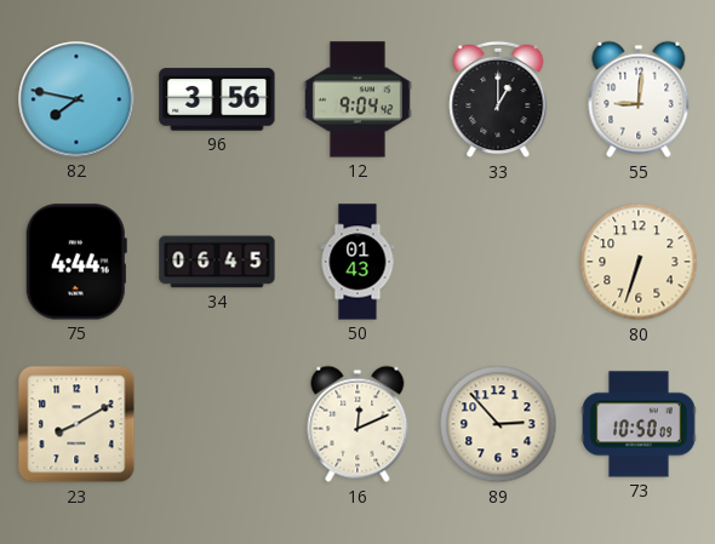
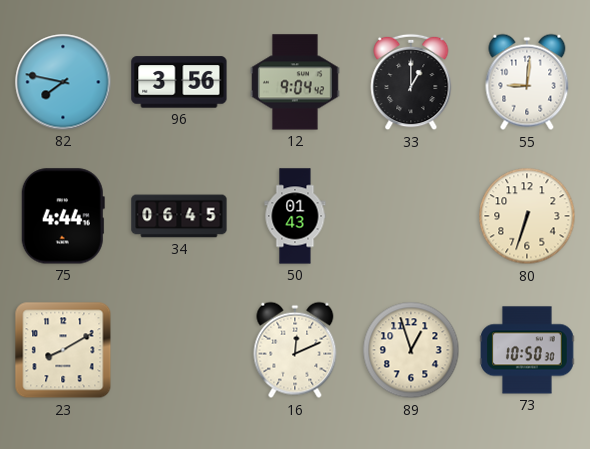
89: 2:53 -> 12:57
73: 10:50:09 -> 10:50:30
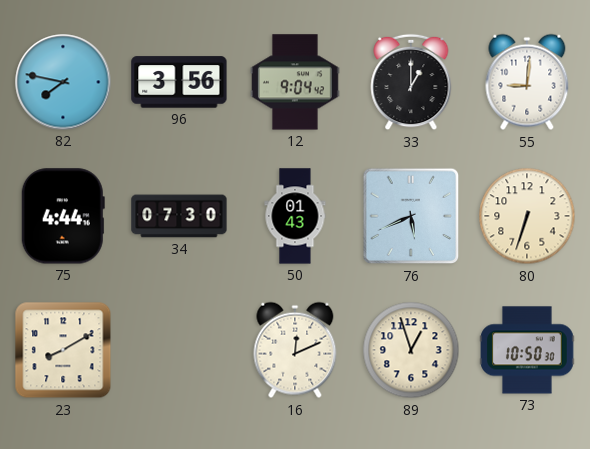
34: 06:45 -> 07:30
76: none -> 5:41
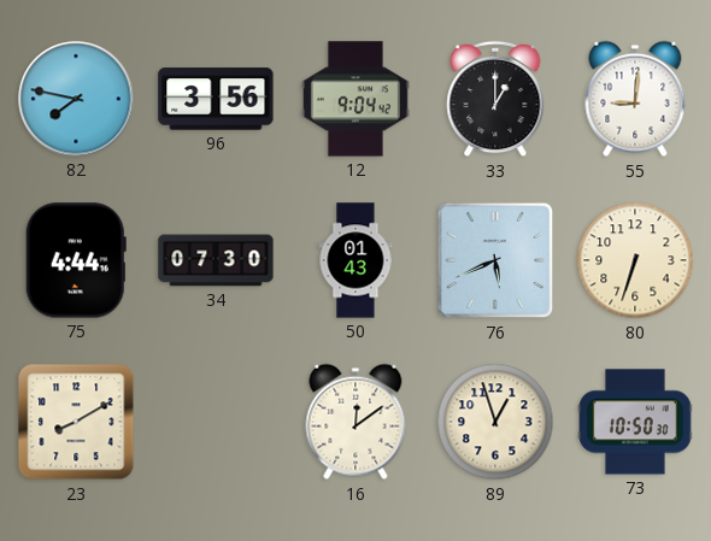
16: 12:11 -> 12:09
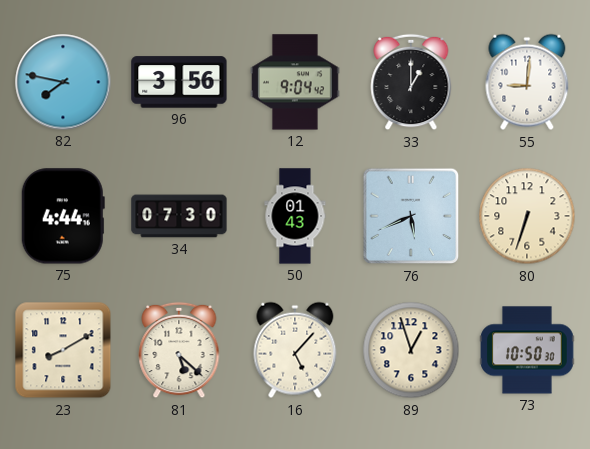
81: none -> 5:22
16: 12:09 -> 5:07
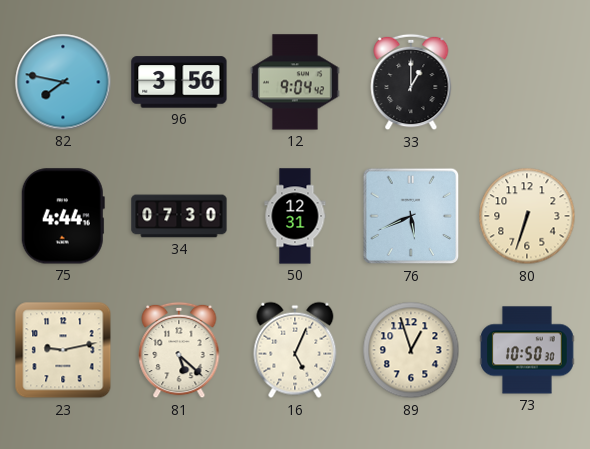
55: 9:01 -> none
50: 01:43 -> 12:31
23: 8:10 -> 9:13
16: 5:07 -> 5:04
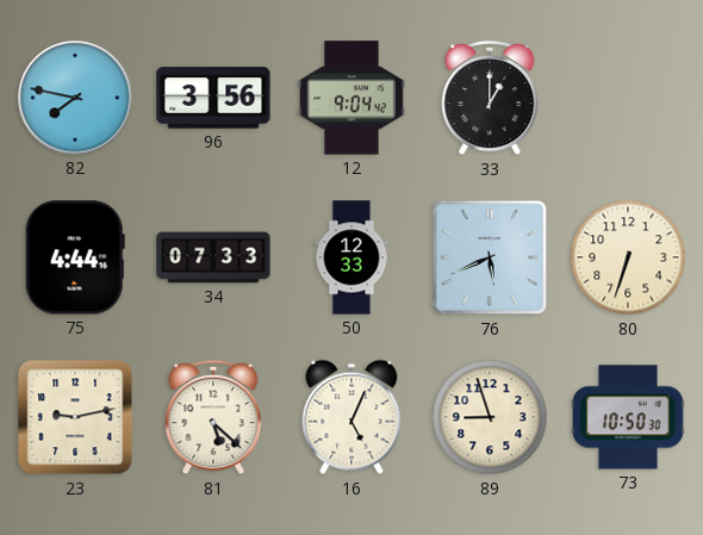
34: 07:30 -> 07:33
50: 12:31 -> 12:33
89: 12:57 -> 8:57
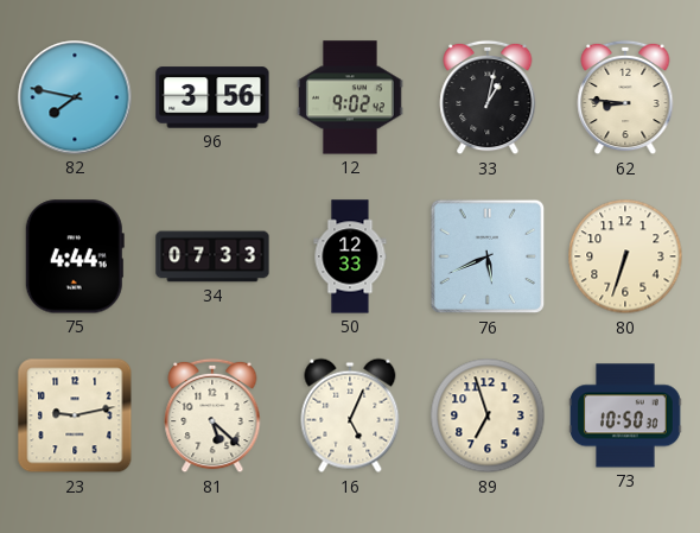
12: 9:04 -> 9:02
33: 1:00 -> 1:02
62: none -> 8:46
89: 8:57 -> 6:57
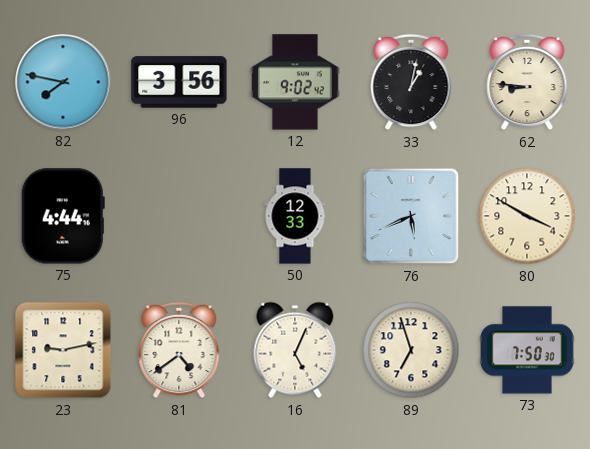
34: 07:33 -> none
80: 6:33 -> 3:50
81: 5:22 -> 4:39
73: 10:50 -> 7:50
